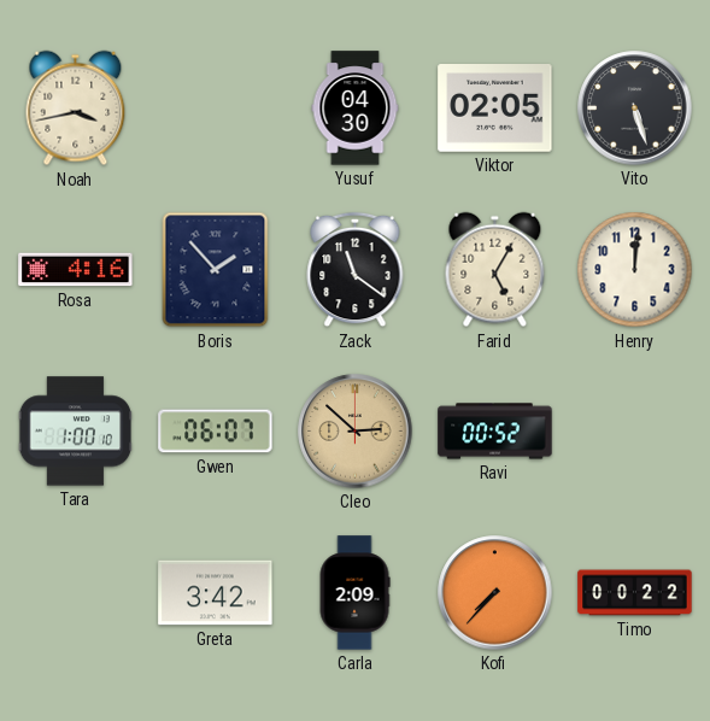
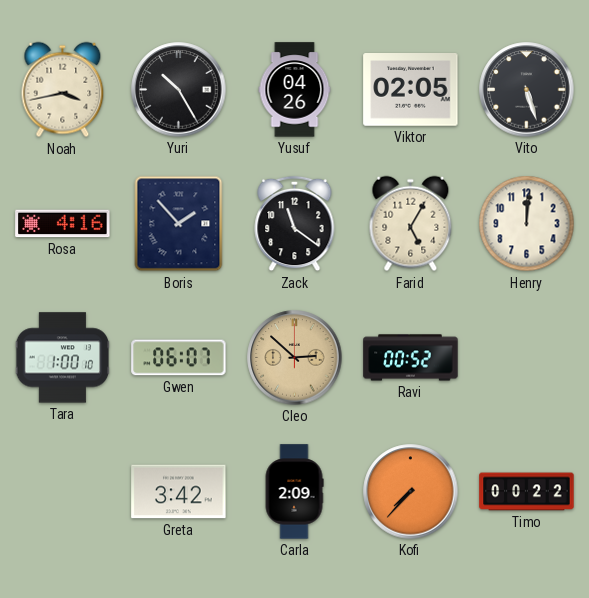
Yuri: none -> 10:25
Yusuf: 04:30 -> 04:26
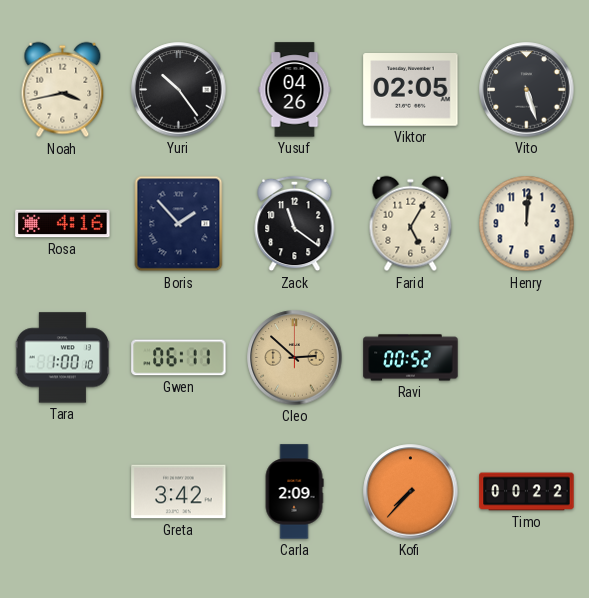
Yuri: 10:25 -> 10:24
Gwen: 06:07 -> 06:11
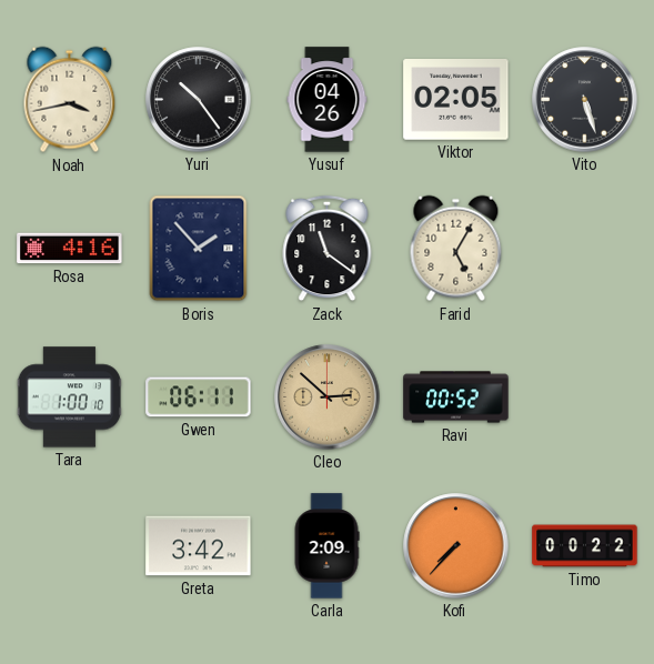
Henry: 12:01 -> none
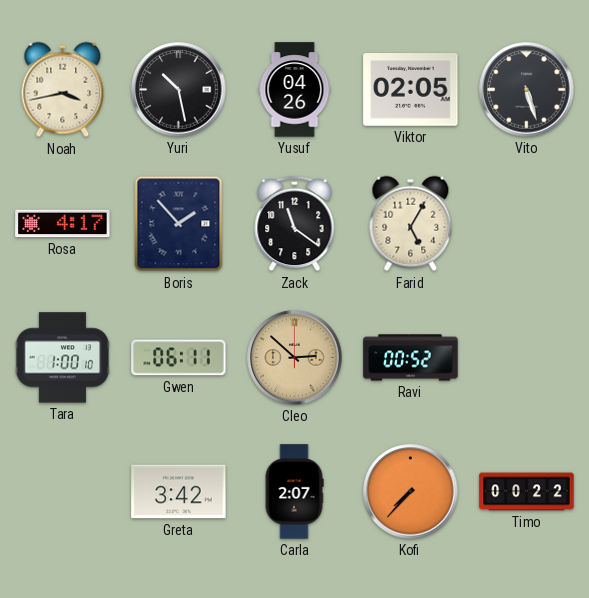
Yuri: 10:24 -> 10:28
Rosa: 4:16 -> 4:17
Carla: 2:09 -> 2:07
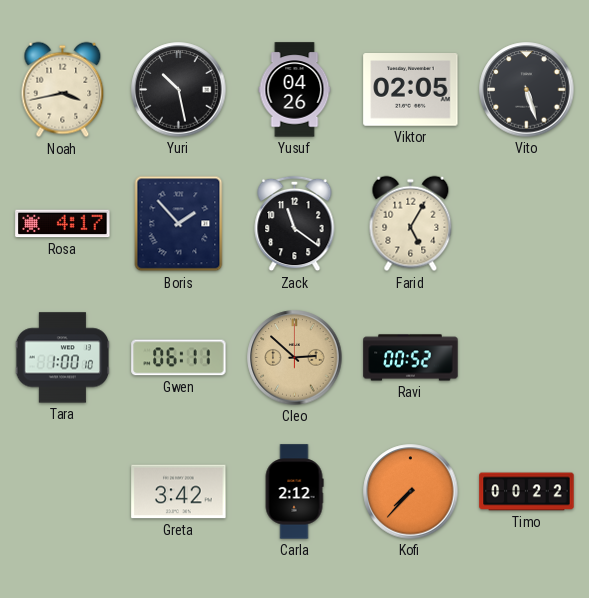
Carla: 2:07 -> 2:12
